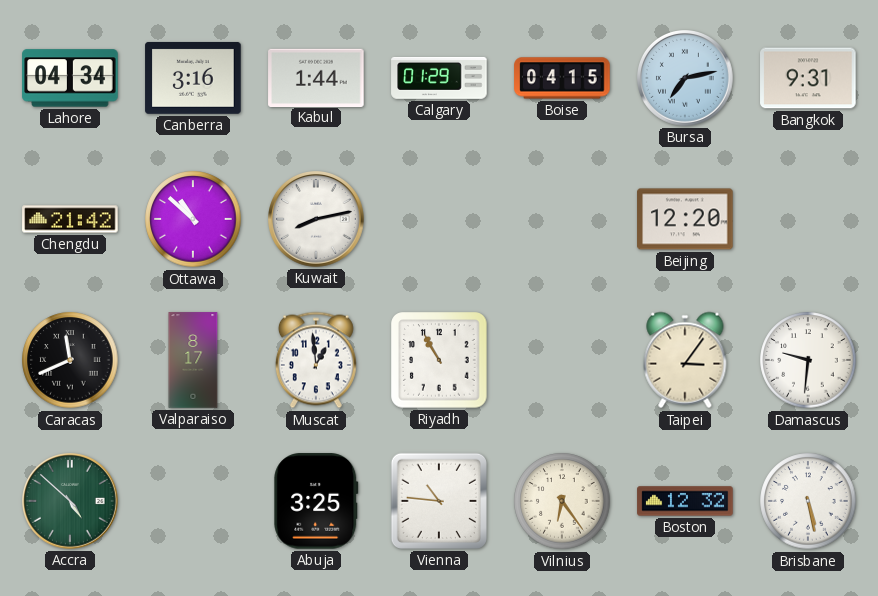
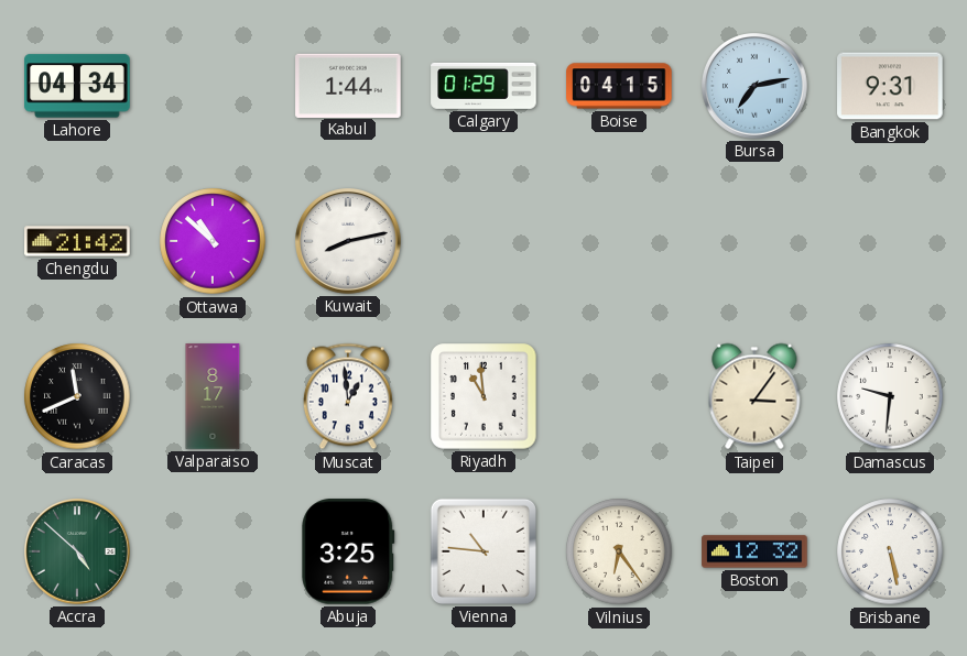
Canberra: 3:16 -> none
Beijing: 12:20 -> none
Riyadh: 10:55 -> 10:59
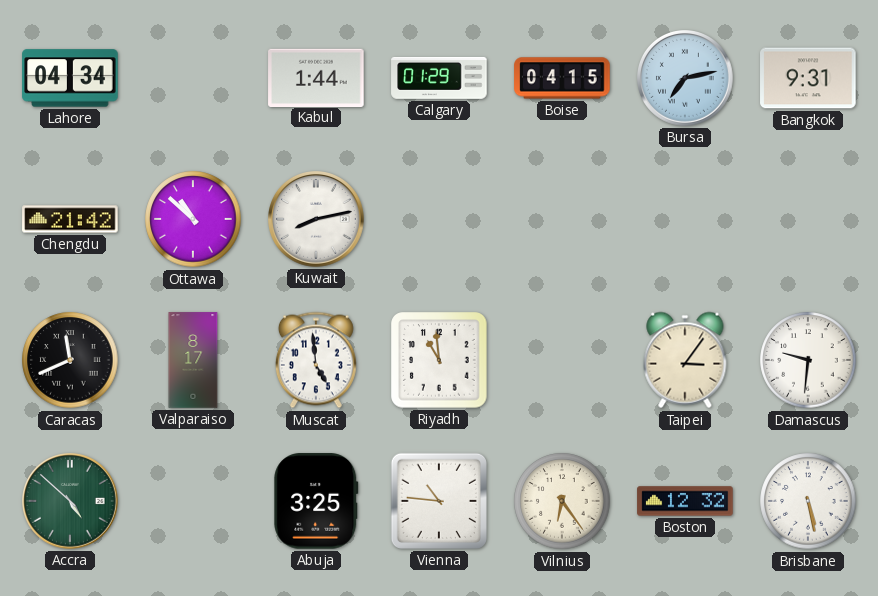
Muscat: 12:59 -> 4:59
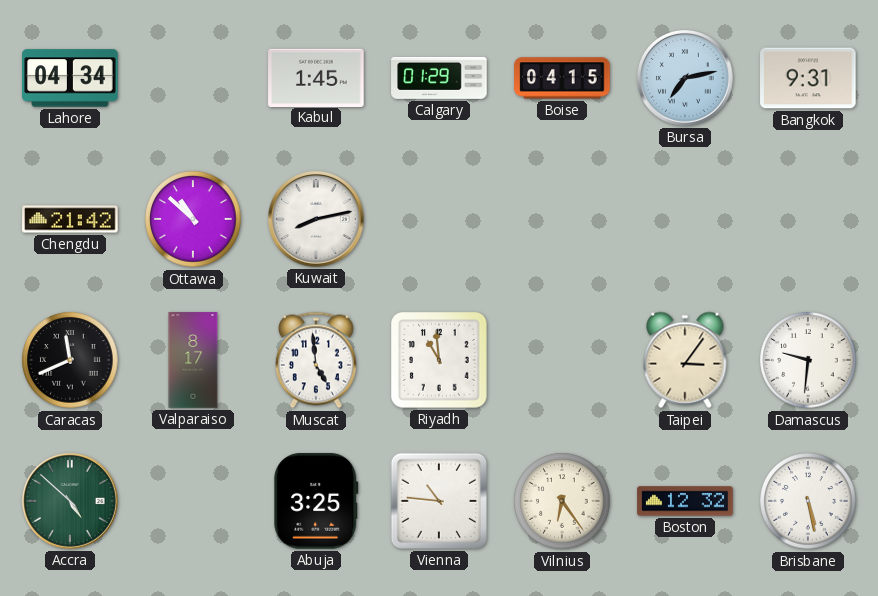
Kabul: 1:44 -> 1:45
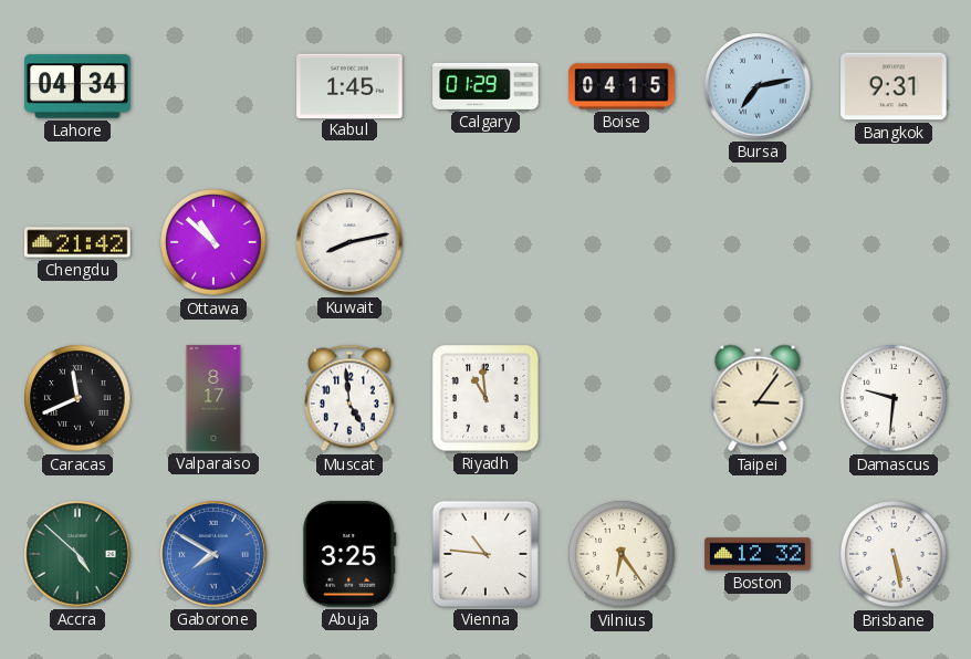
Gaborone: none -> 7:50
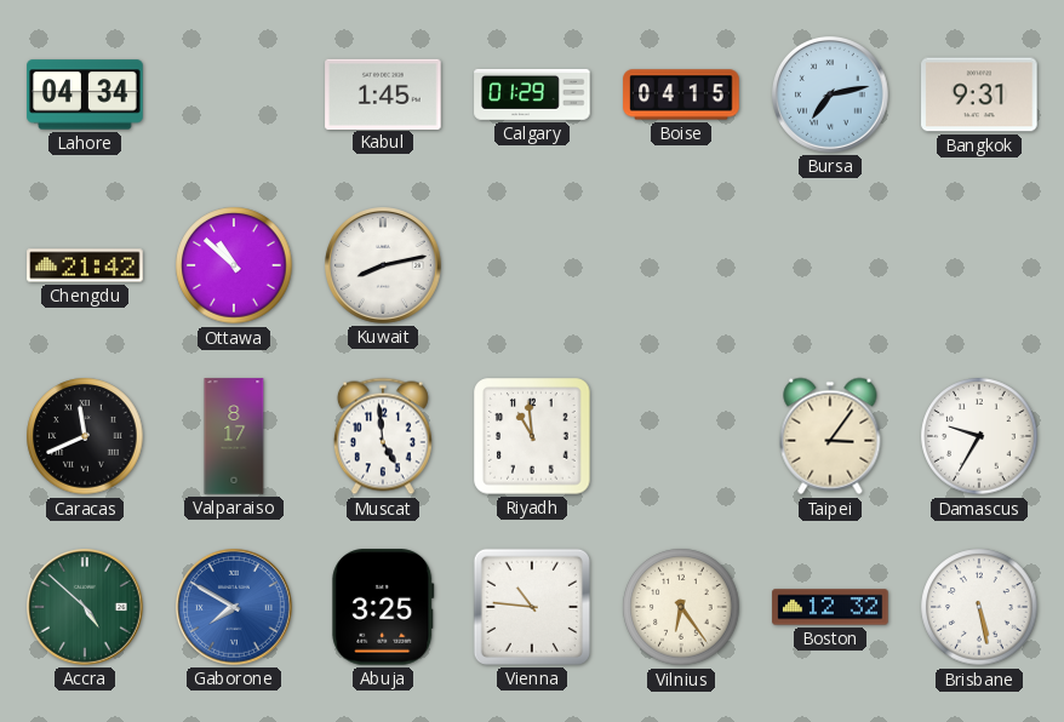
Damascus: 9:31 -> 9:35
